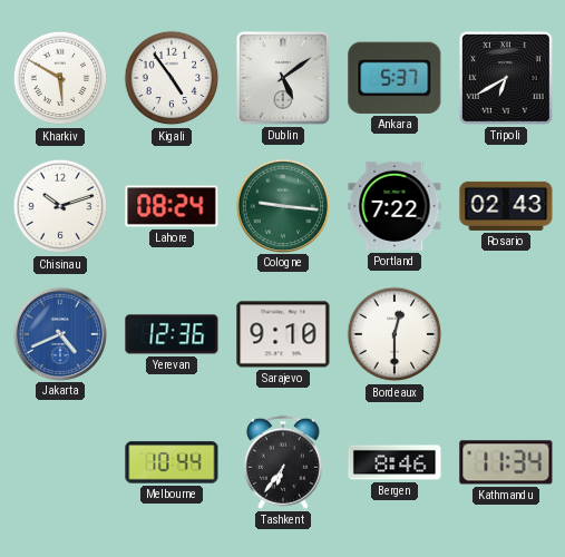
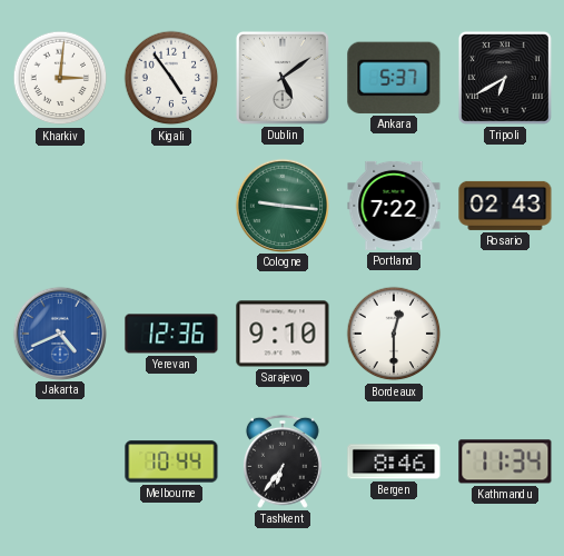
Kharkiv: 5:50 -> 3:01
Chisinau: 10:12 -> none
Lahore: 08:24 -> none
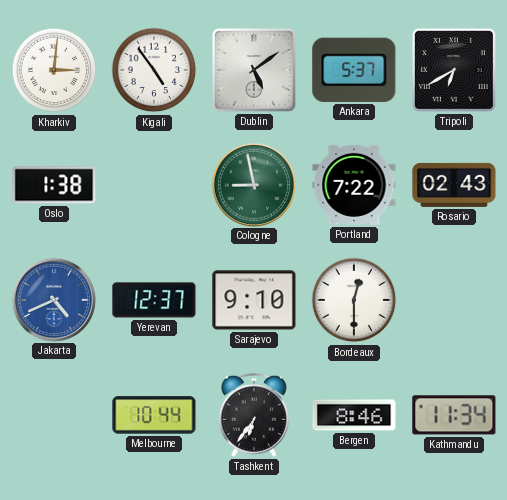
Oslo: none -> 1:38
Cologne: 9:16 -> 8:58
Yerevan: 12:36 -> 12:37
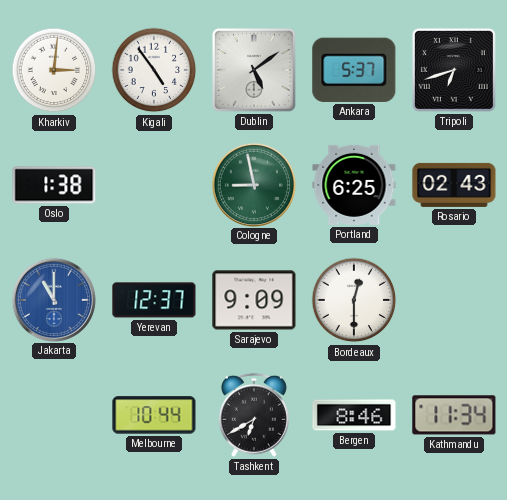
Tripoli: 6:40 -> 6:42
Portland: 7:22 -> 6:25
Jakarta: 4:41 -> 11:00
Sarajevo: 9:10 -> 9:09
Tashkent: 6:36 -> 6:40
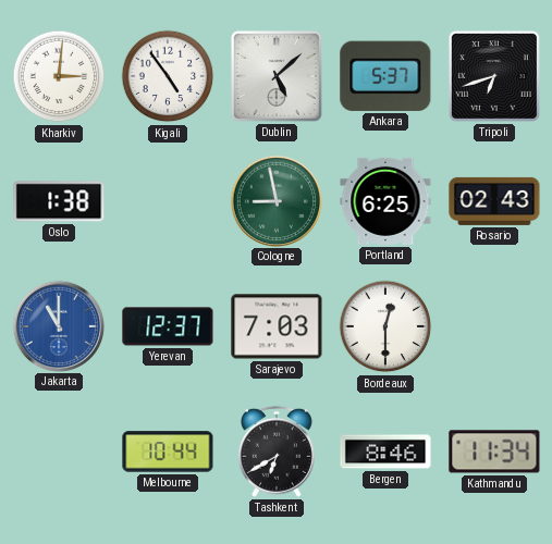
Dublin: 5:09 -> 5:08
Sarajevo: 9:09 -> 7:03
